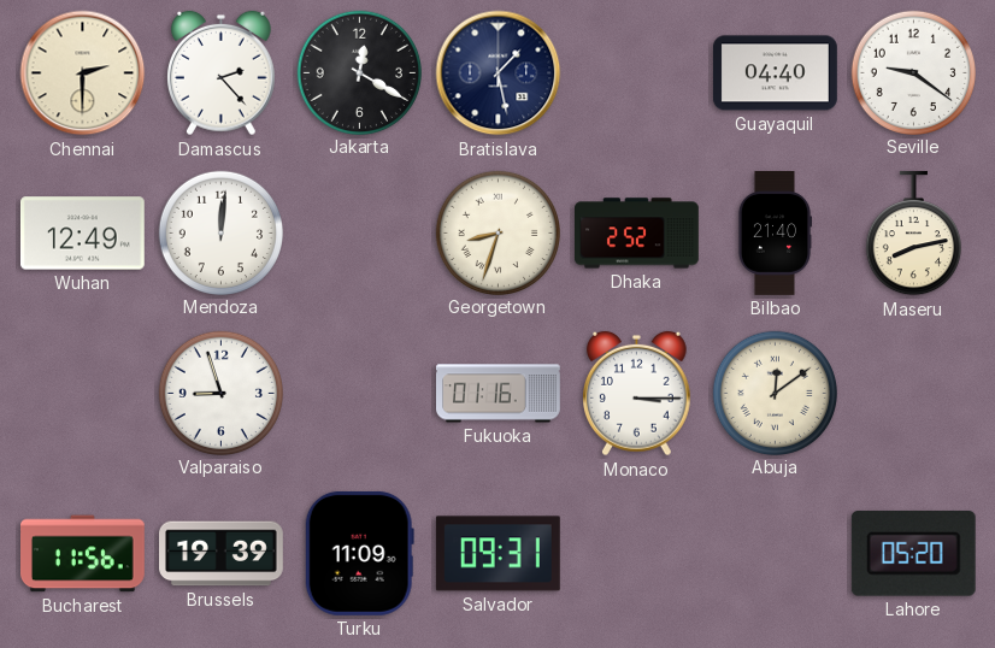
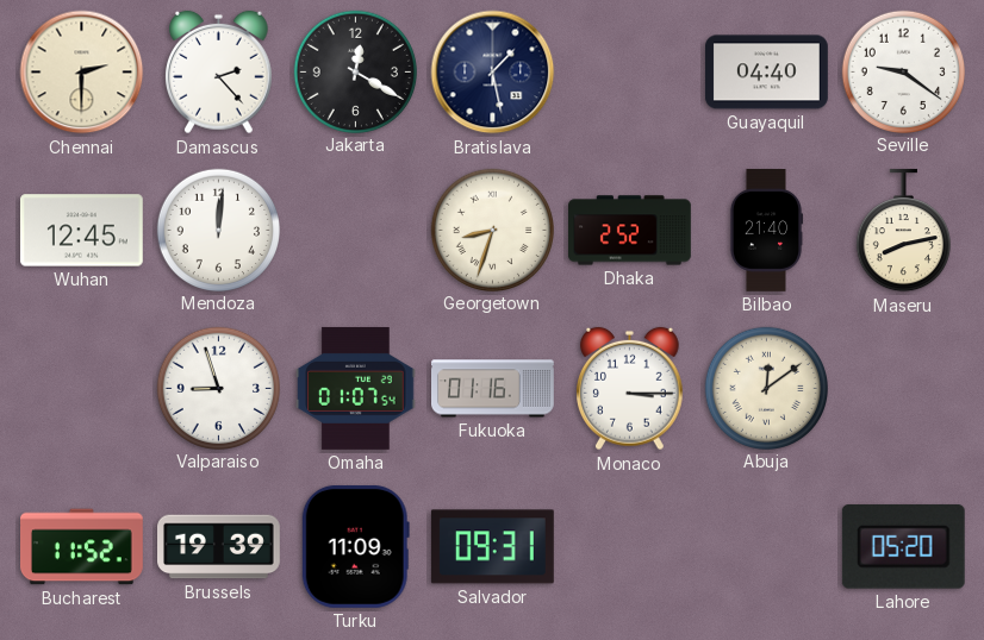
Wuhan: 12:49 -> 12:45
Omaha: none -> 01:07
Bucharest: 11:56 -> 11:52
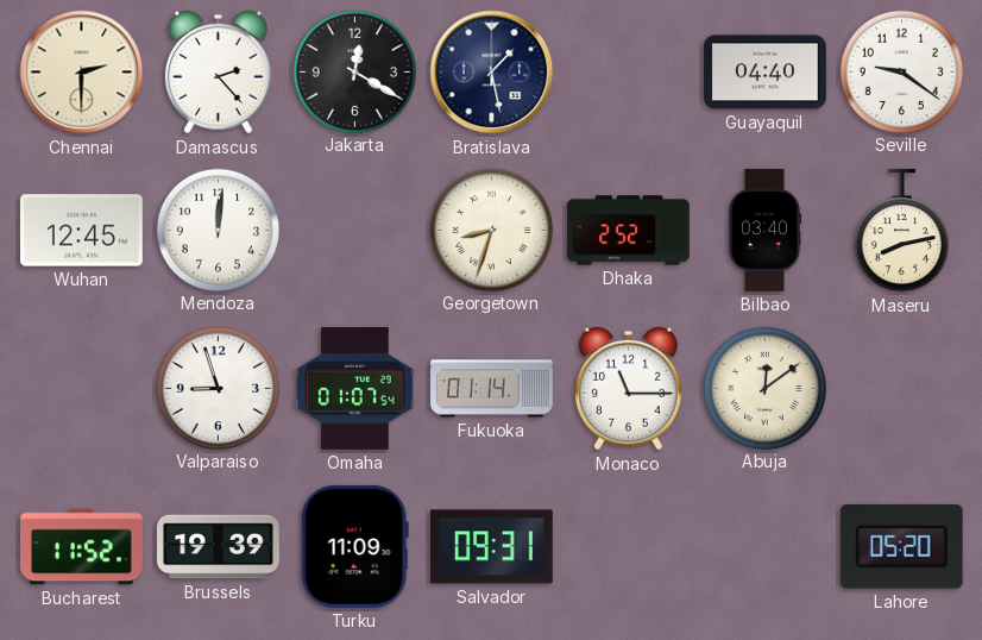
Bilbao: 21:40 -> 03:40
Fukuoka: 01:16 -> 01:14
Monaco: 3:15 -> 11:15
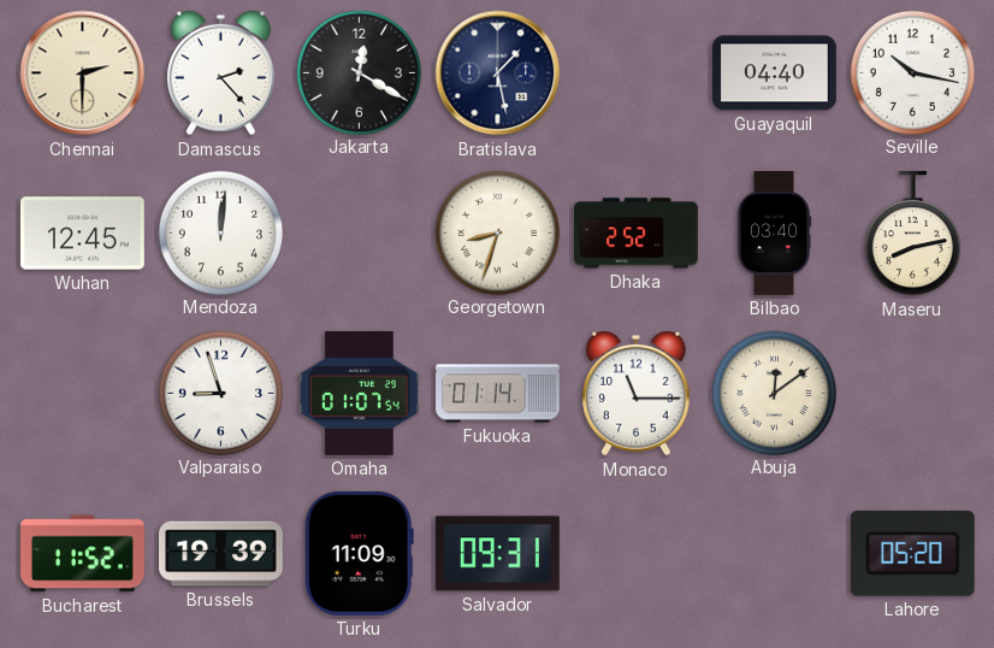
Seville: 9:21 -> 10:17
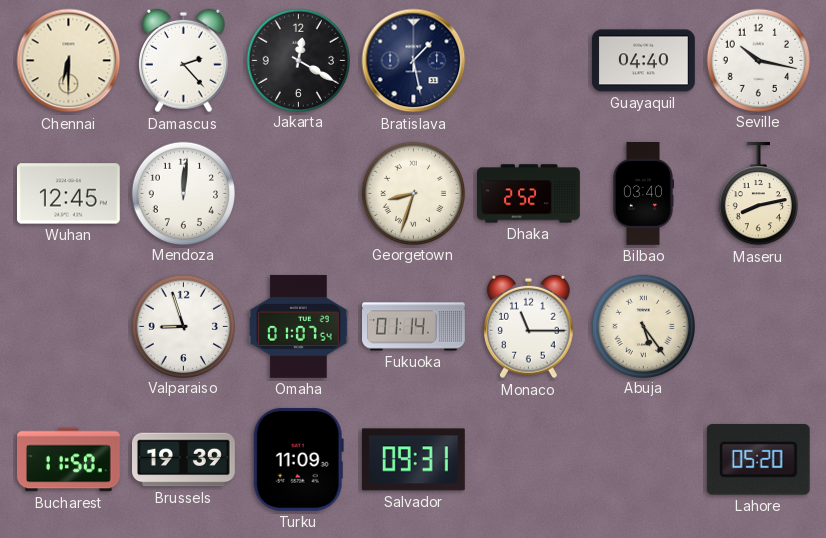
Chennai: 2:30 -> 6:30
Abuja: 12:09 -> 5:24
Bucharest: 11:52 -> 11:50
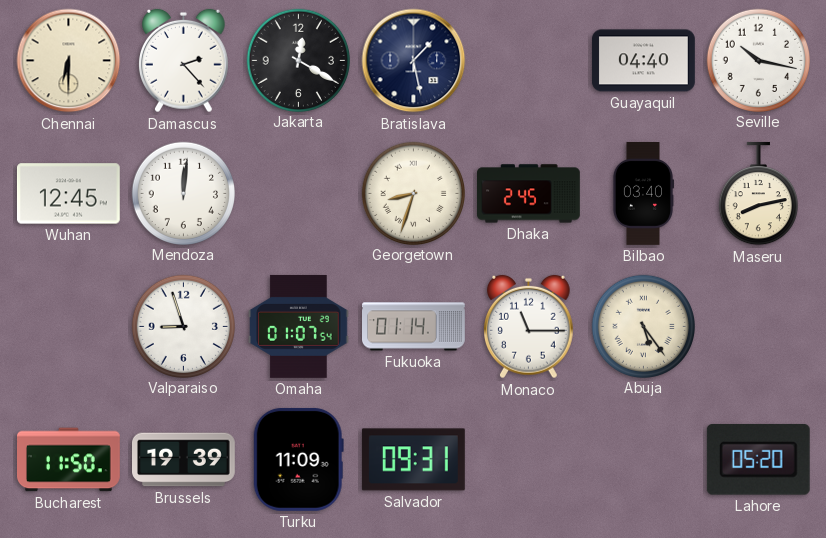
Dhaka: 2:52 -> 2:45
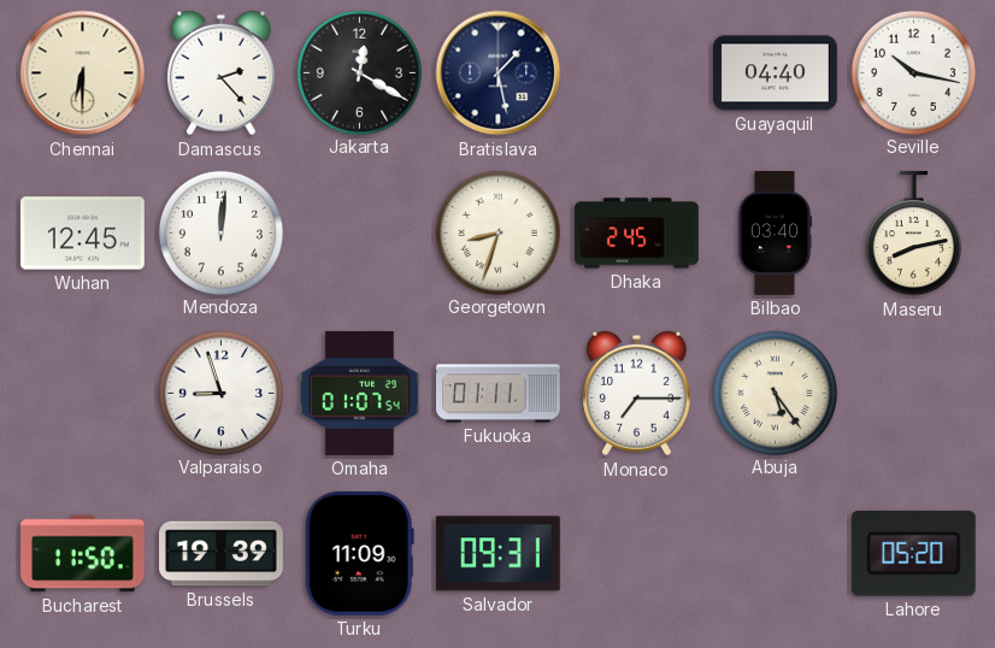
Fukuoka: 01:14 -> 01:11
Monaco: 11:15 -> 7:15
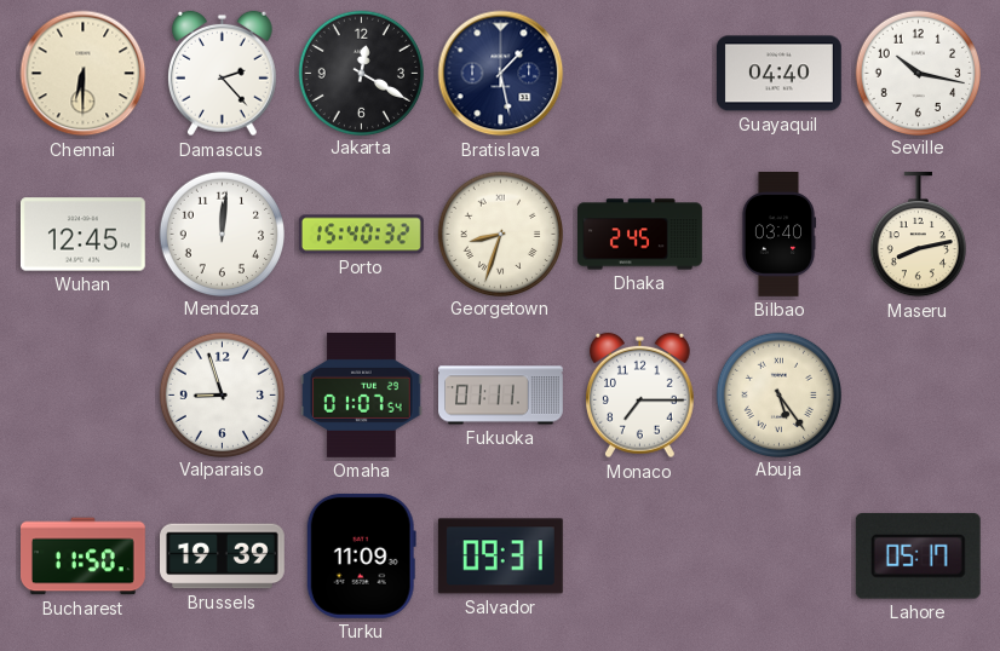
Porto: none -> 15:40
Lahore: 05:20 -> 05:17
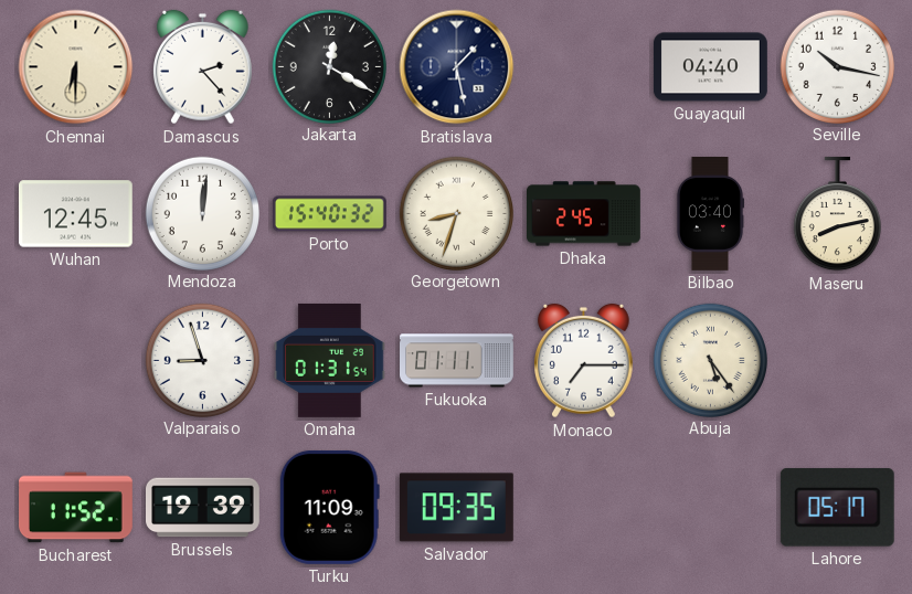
Omaha: 01:07 -> 01:31
Bucharest: 11:50 -> 11:52
Salvador: 09:31 -> 09:35
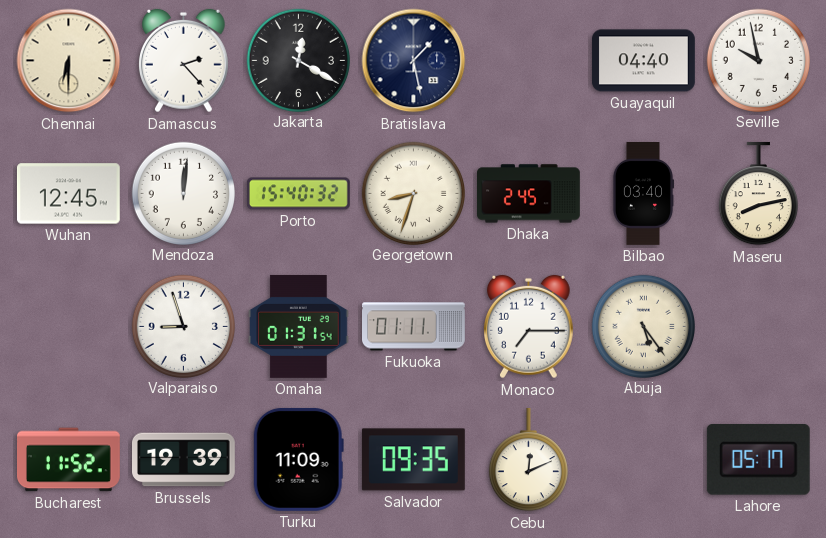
Seville: 10:17 -> 9:58
Cebu: none -> 12:11
